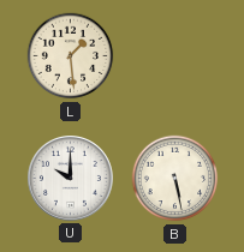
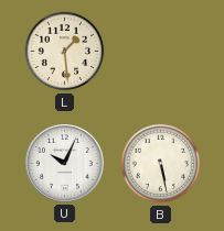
U: 10:00 -> 10:04
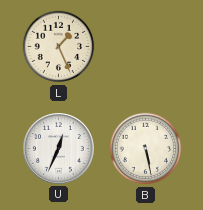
L: 1:29 -> 1:26
U: 10:04 -> 12:34
